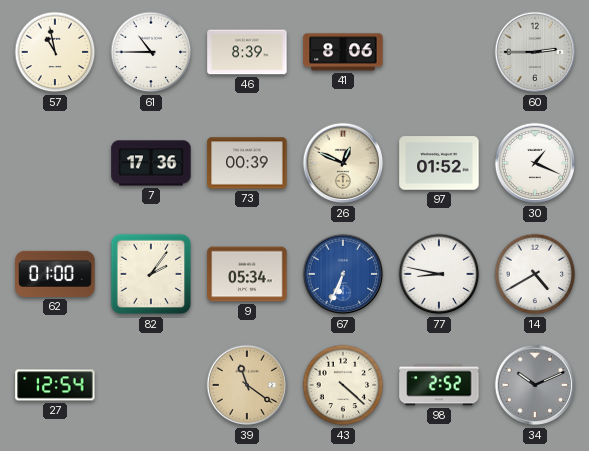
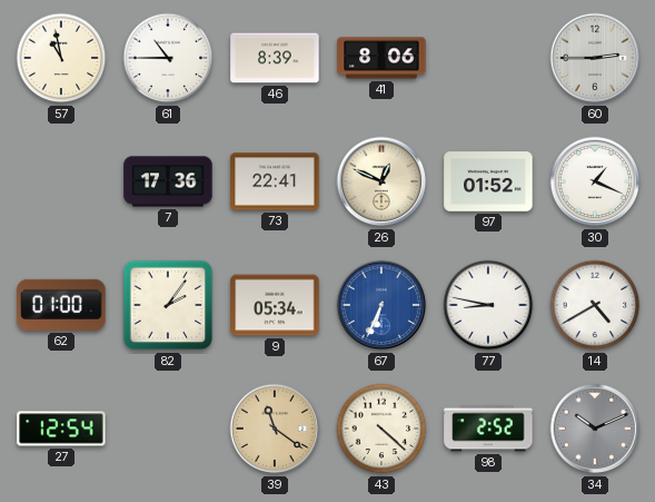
73: 00:39 -> 22:41
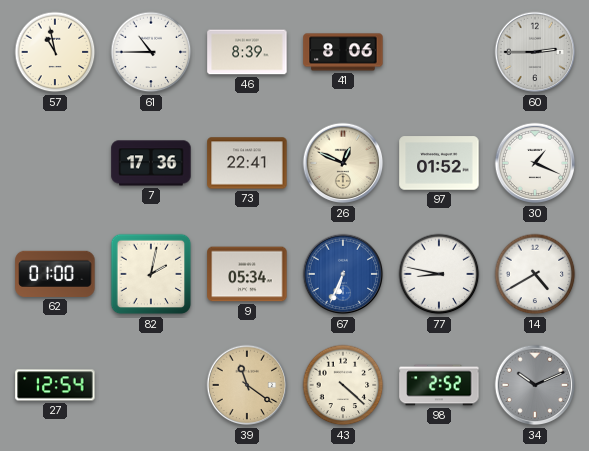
82: 2:06 -> 2:02
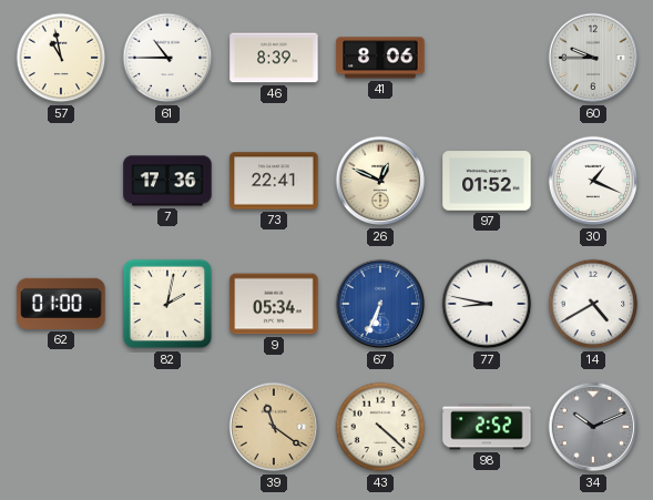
60: 2:45 -> 9:45
27: 12:54 -> none
